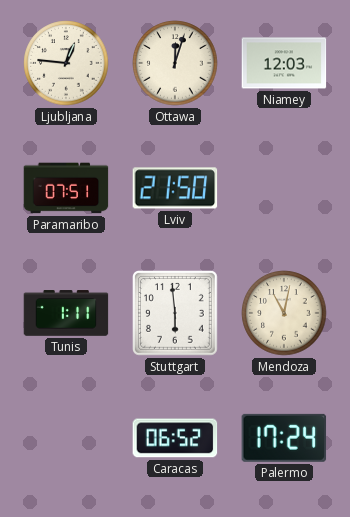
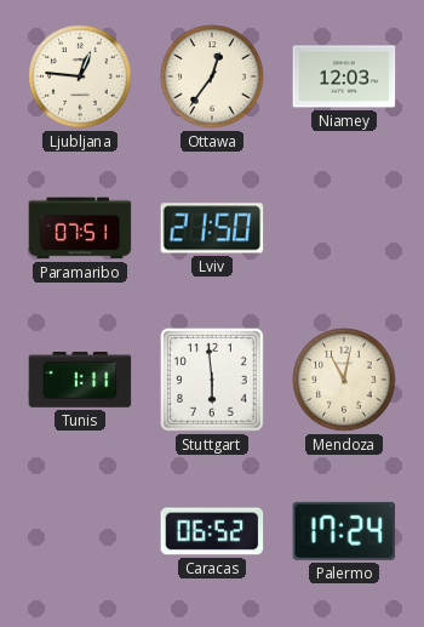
Ottawa: 12:03 -> 12:36
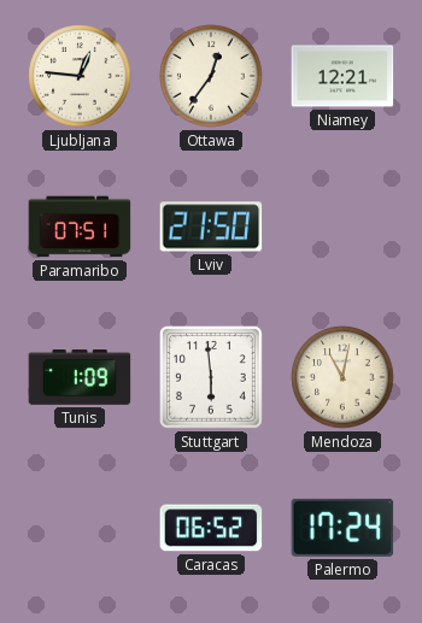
Niamey: 12:03 -> 12:21
Tunis: 1:11 -> 1:09
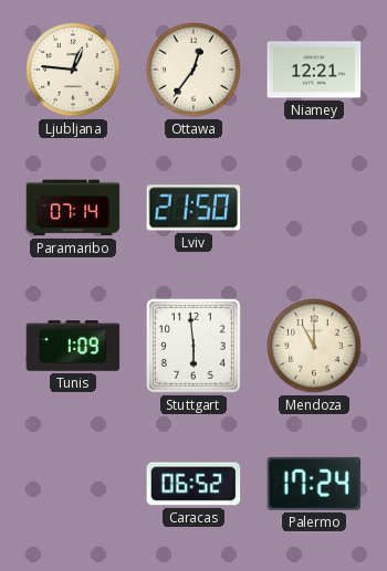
Paramaribo: 07:51 -> 07:14
Mendoza: 11:02 -> 11:00
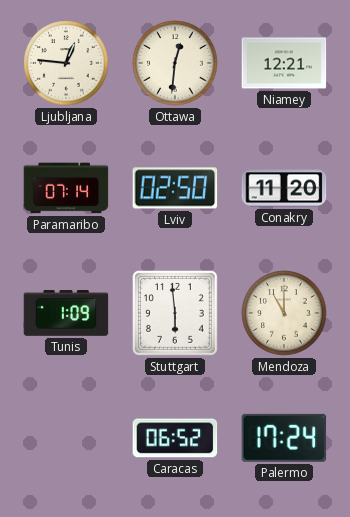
Ottawa: 12:36 -> 12:31
Lviv: 21:50 -> 02:50
Conakry: none -> 11:20
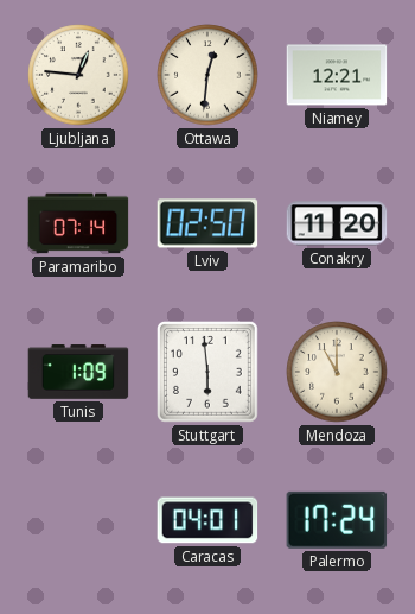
Caracas: 06:52 -> 04:01
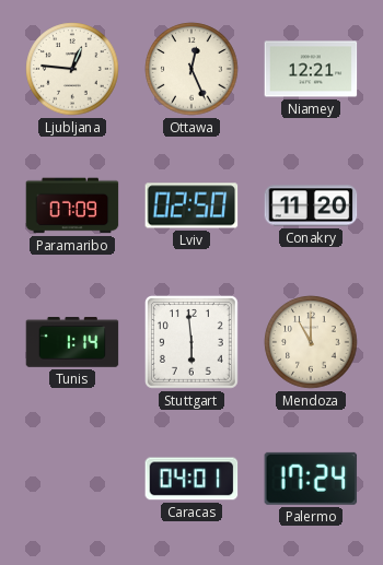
Ottawa: 12:31 -> 12:26
Paramaribo: 07:14 -> 07:09
Tunis: 1:09 -> 1:14
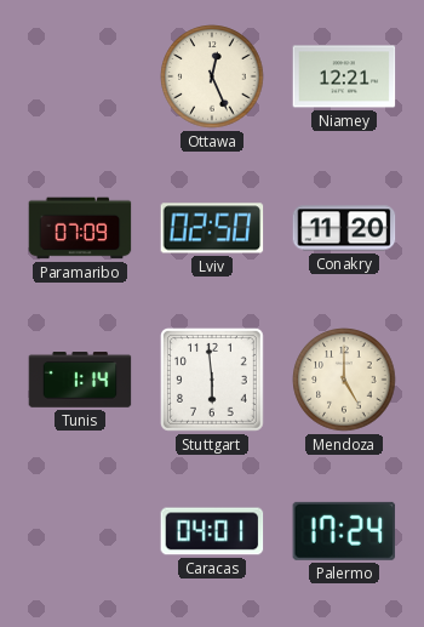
Ljubljana: 12:46 -> none
Mendoza: 11:00 -> 5:00
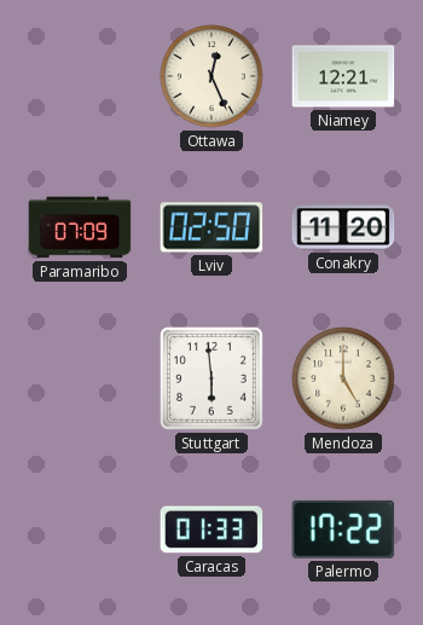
Tunis: 1:14 -> none
Caracas: 04:01 -> 01:33
Palermo: 17:24 -> 17:22
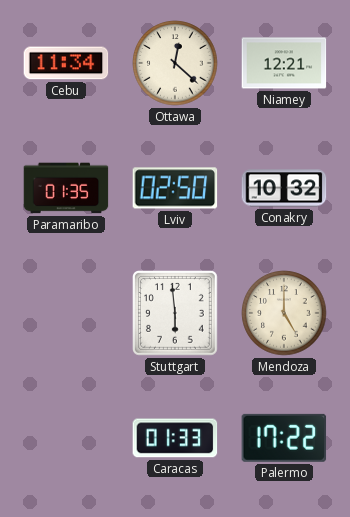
Cebu: none -> 11:34
Ottawa: 12:26 -> 12:22
Paramaribo: 07:09 -> 01:35
Conakry: 11:20 -> 10:32
